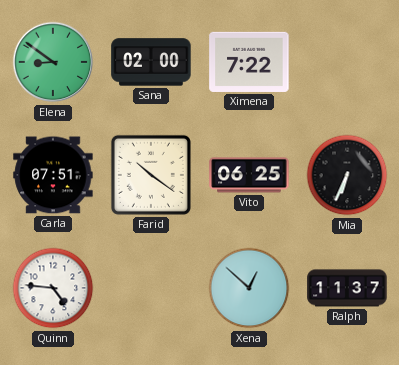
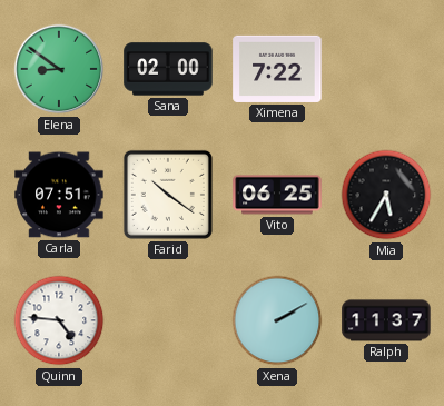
Mia: 6:34 -> 5:35
Xena: 12:52 -> 2:10
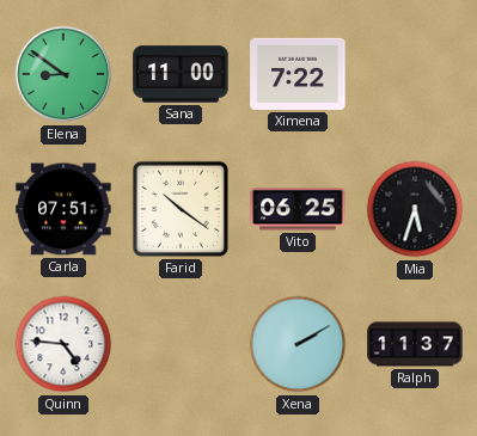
Sana: 02:00 -> 11:00
Mia: 5:35 -> 5:33
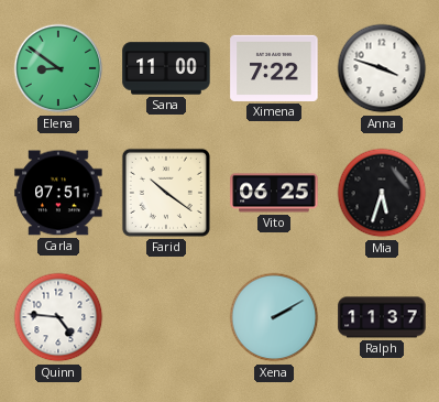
Anna: none -> 3:48
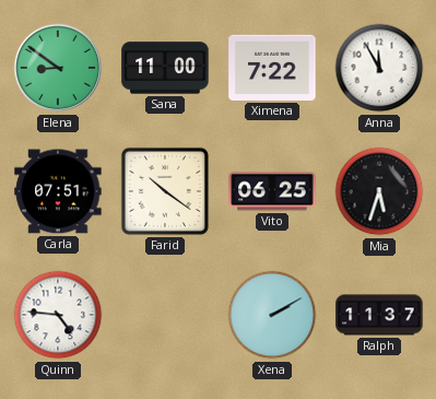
Anna: 3:48 -> 11:55
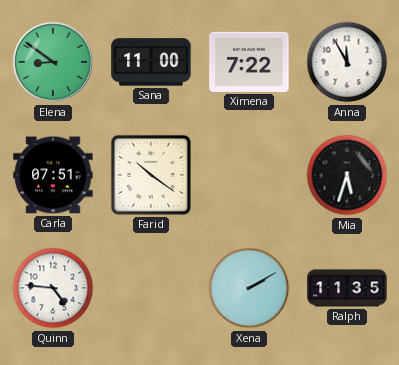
Vito: 06:25 -> none
Ralph: 11:37 -> 11:35
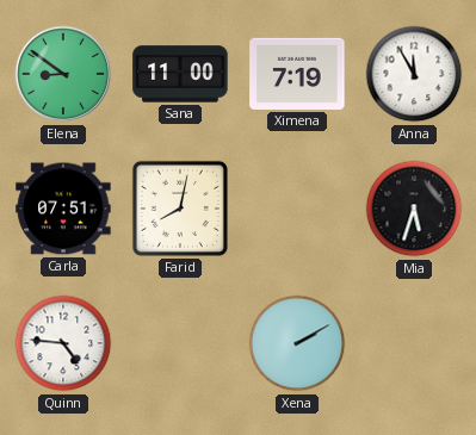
Ximena: 7:22 -> 7:19
Farid: 10:21 -> 8:02
Ralph: 11:35 -> none
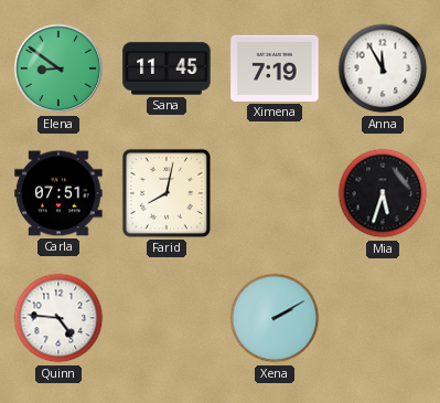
Sana: 11:00 -> 11:45
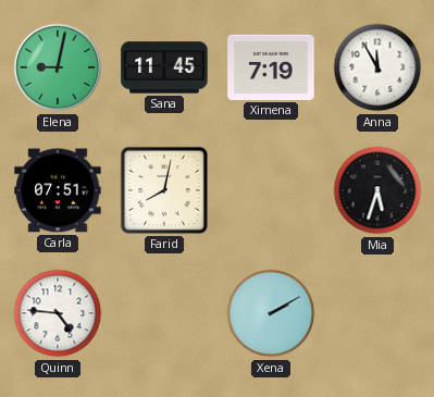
Elena: 8:51 -> 9:02
